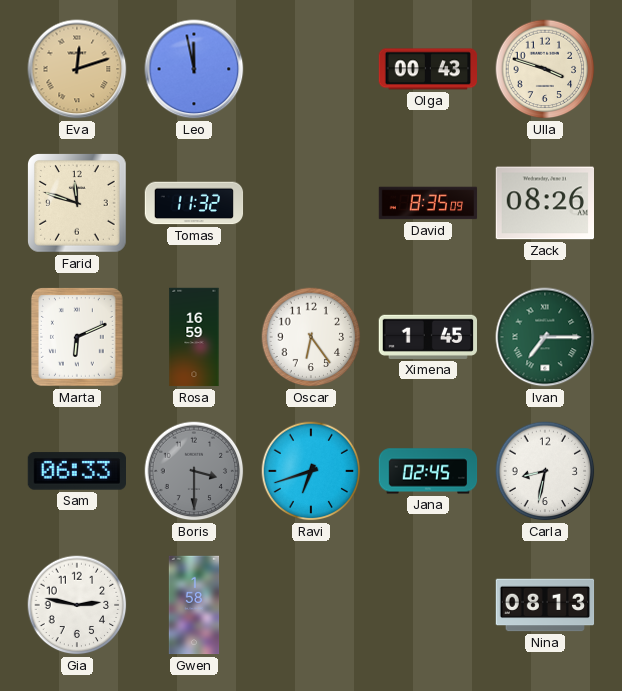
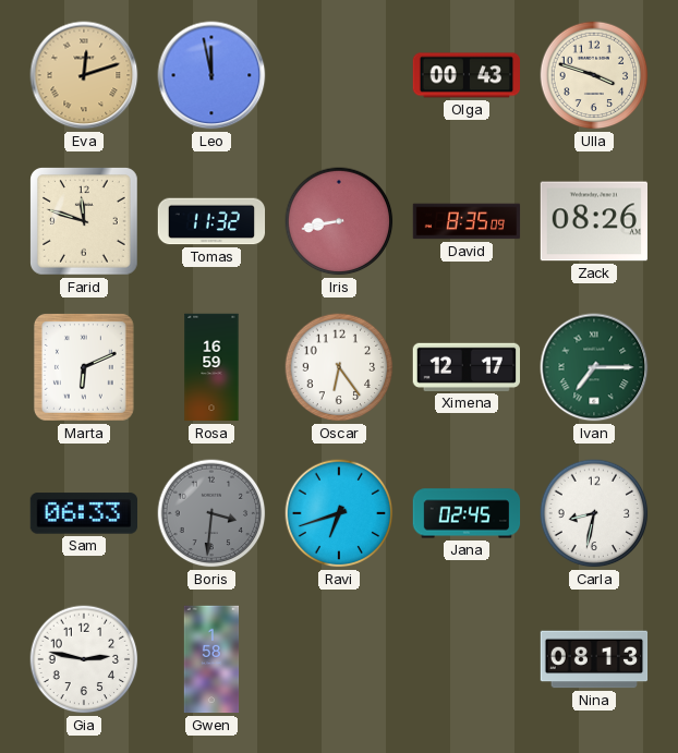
Iris: none -> 8:43
Ximena: 1:45 -> 12:17
Boris: 3:30 -> 3:31
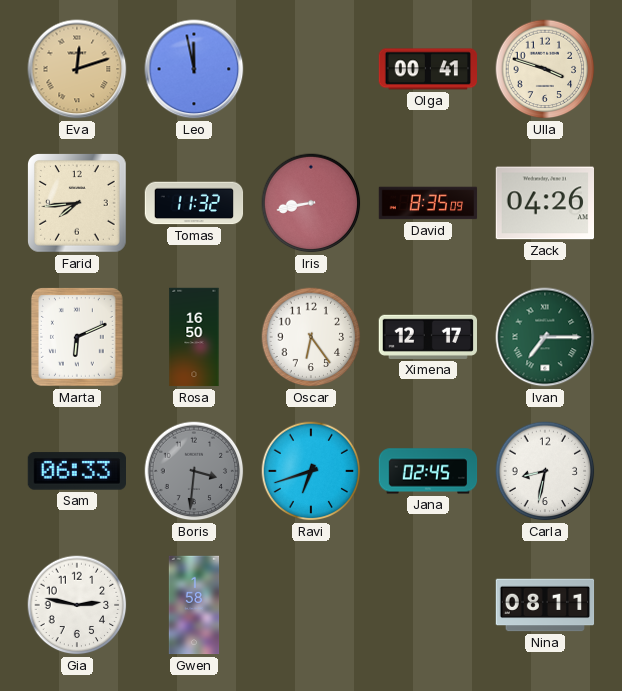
Olga: 00:43 -> 00:41
Farid: 11:48 -> 7:44
Zack: 08:26 -> 04:26
Rosa: 16:59 -> 16:50
Nina: 08:13 -> 08:11
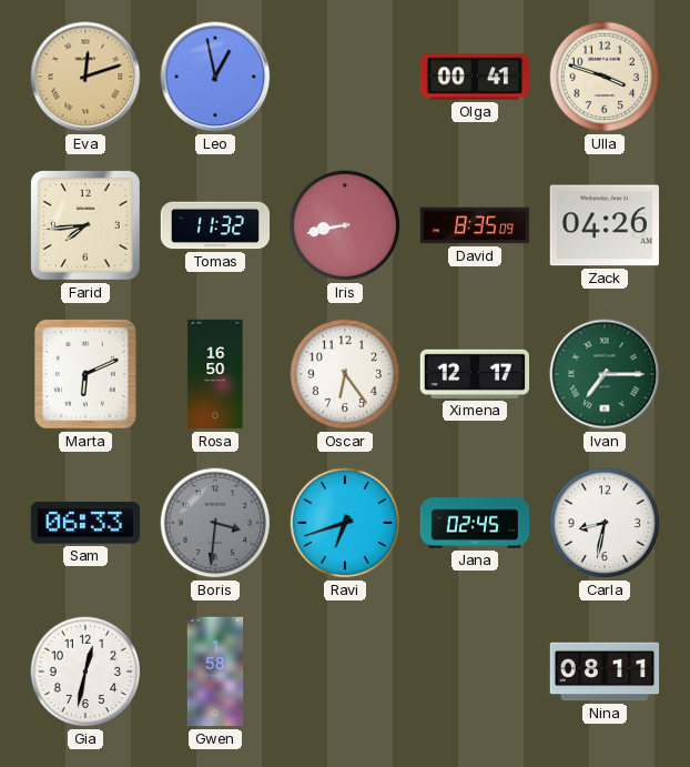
Leo: 11:58 -> 12:58
Gia: 2:47 -> 12:32
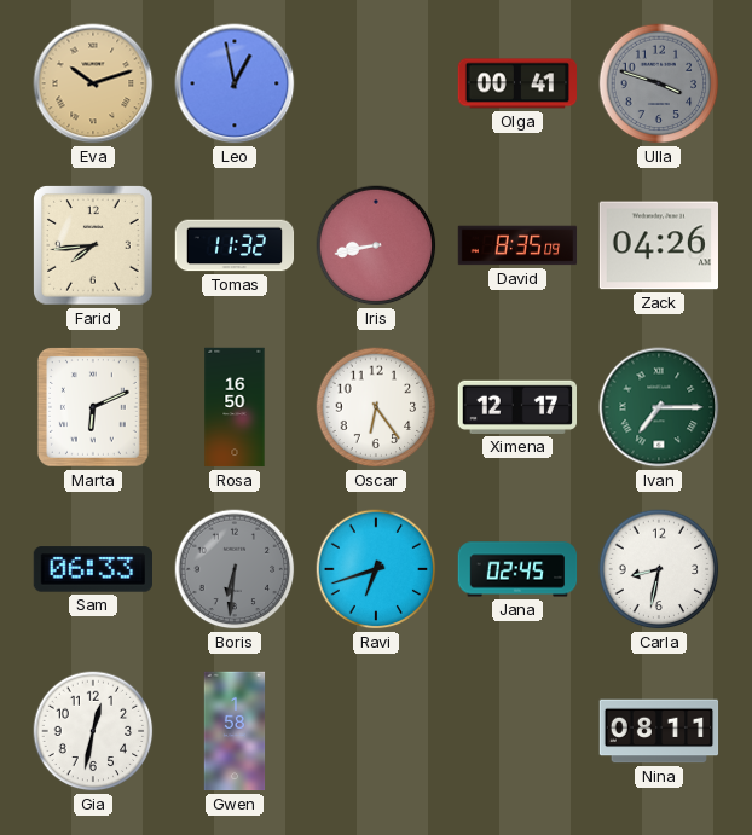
Eva: 12:12 -> 10:12
Ulla dial: cream -> grey
Boris: 3:31 -> 6:31
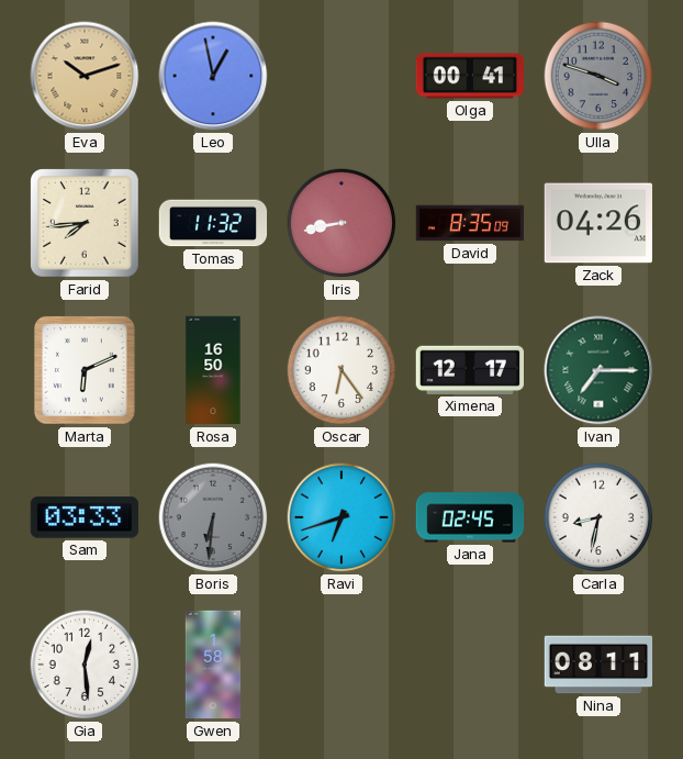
Sam: 06:33 -> 03:33
Gia: 12:32 -> 12:29
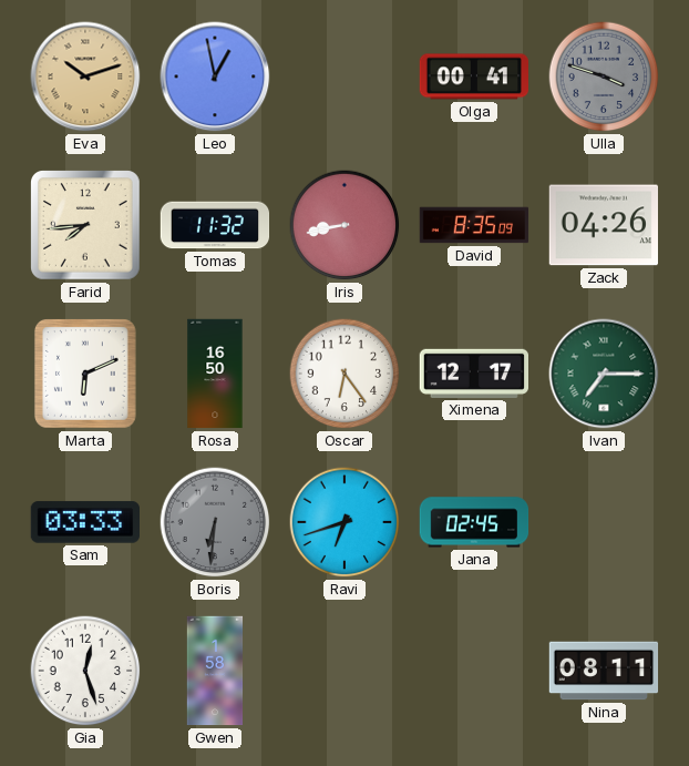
Carla: 8:32 -> none
Gia: 12:29 -> 12:27
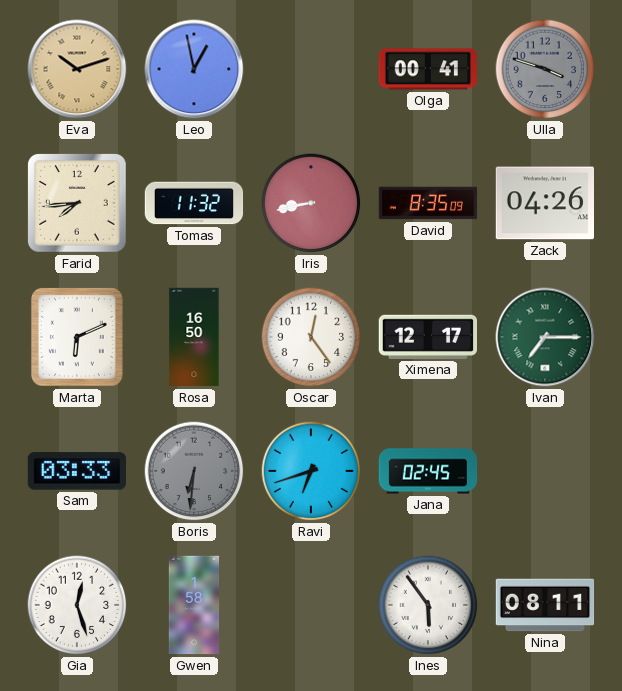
Oscar: 6:24 -> 12:24
Ines: none -> 5:54
